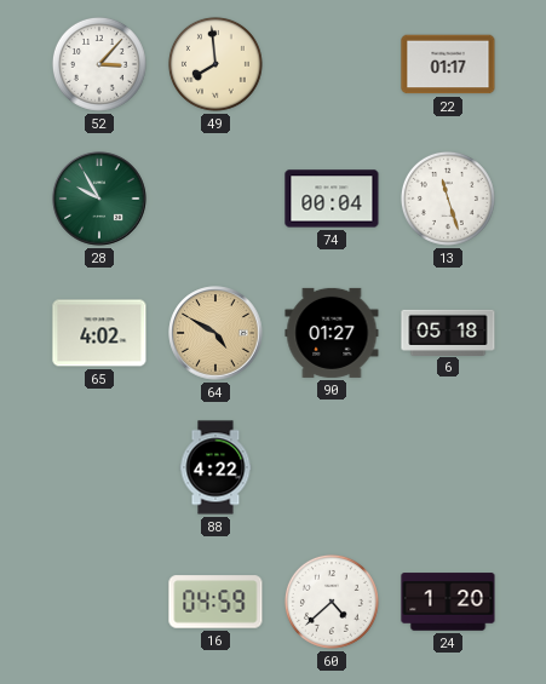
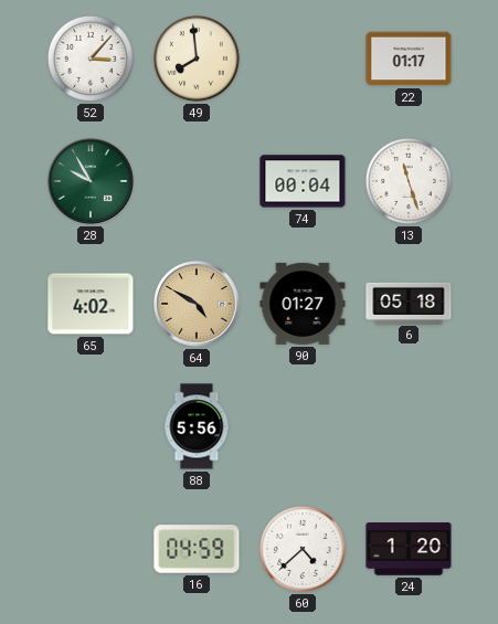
88: 4:22 -> 5:56
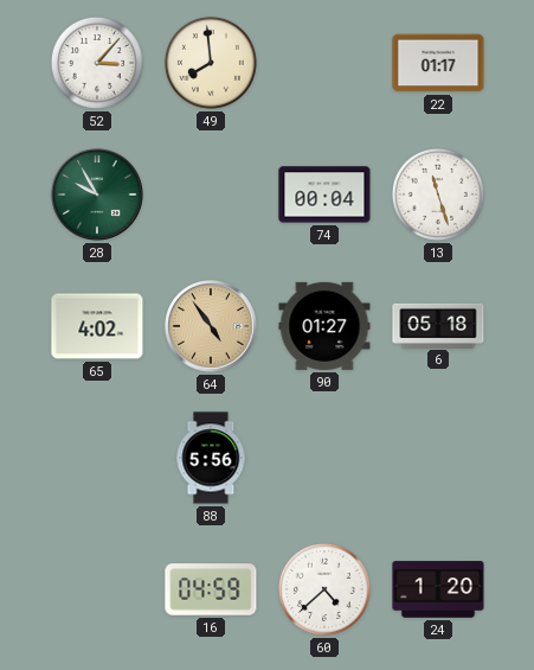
64: 4:50 -> 4:54
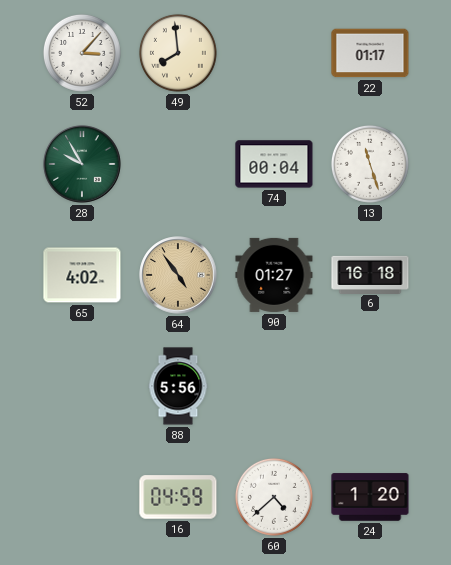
6: 05:18 -> 16:18
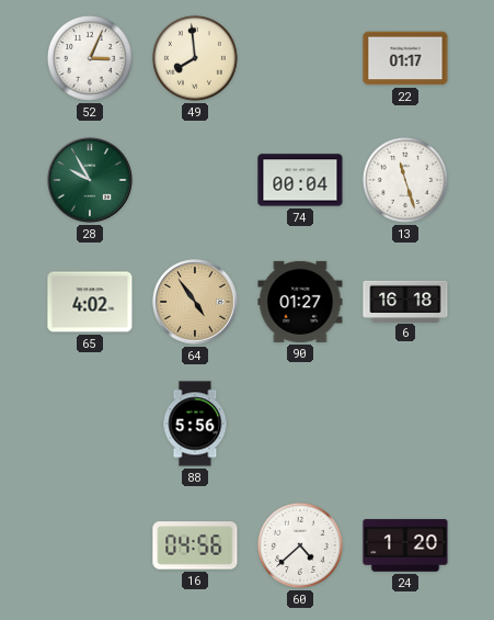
52: 3:07 -> 3:04
16: 04:59 -> 04:56
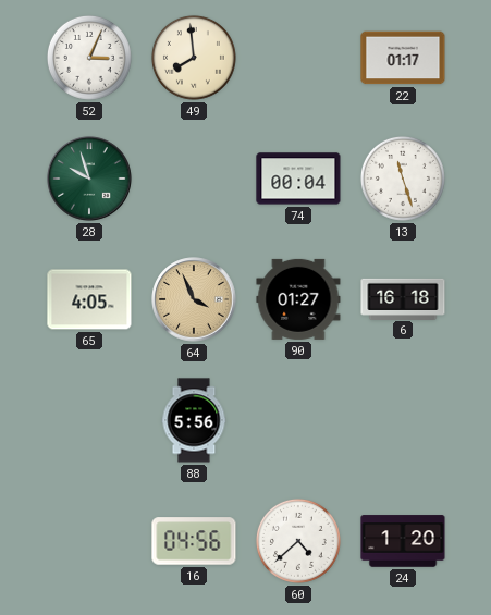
28: 9:55 -> 9:57
65: 4:02 -> 4:05
64: 4:54 -> 3:56
